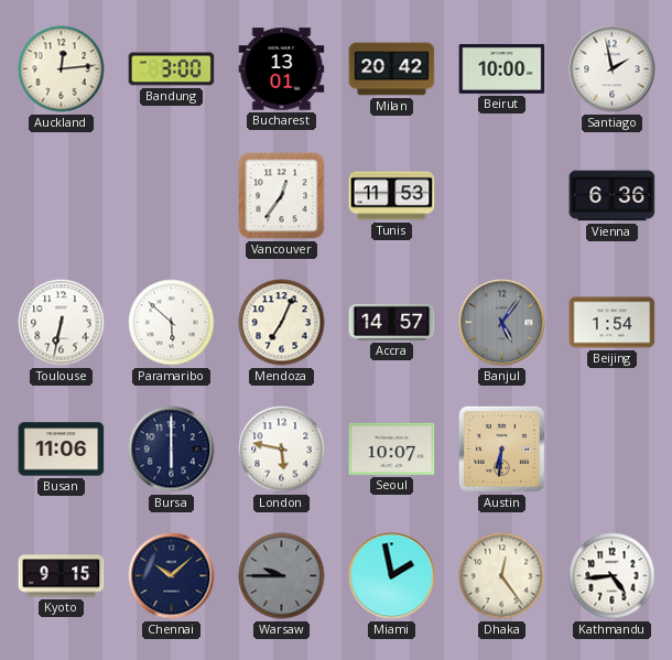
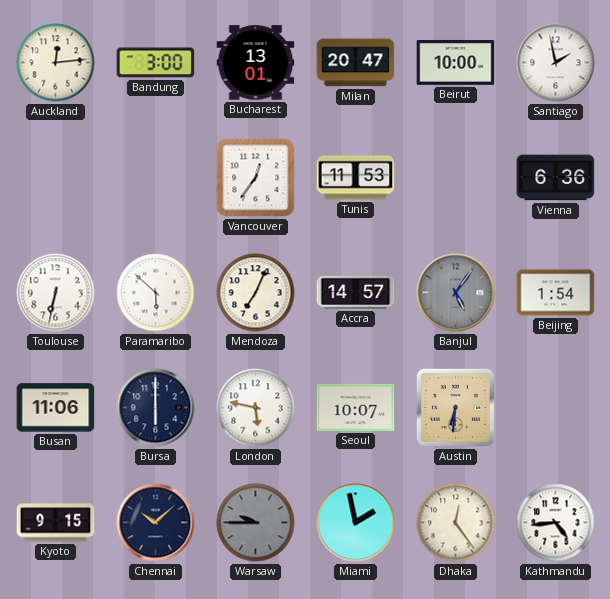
Milan: 20:42 -> 20:47
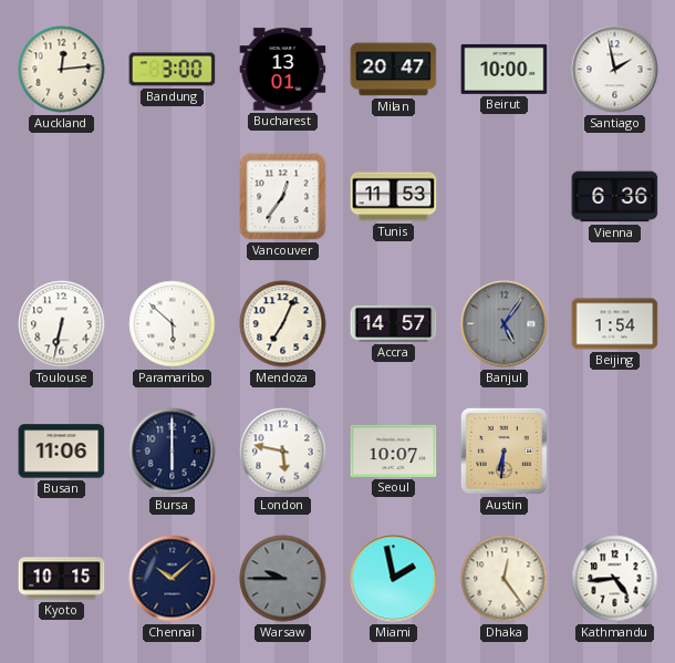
Kyoto: 9:15 -> 10:15
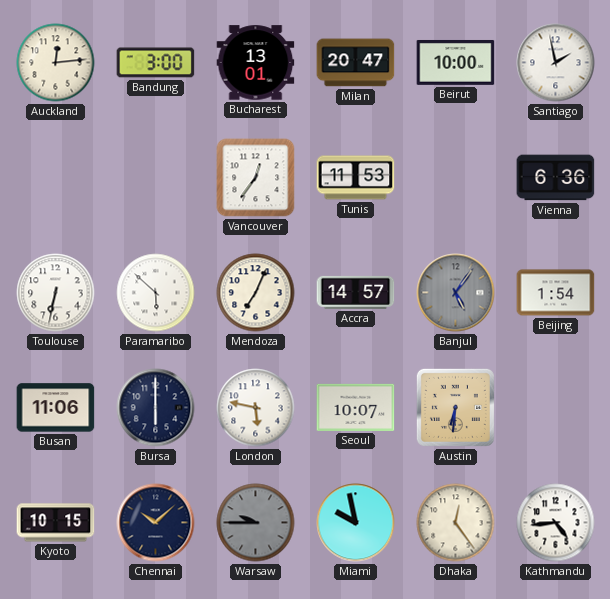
Miami: 1:58 -> 9:58
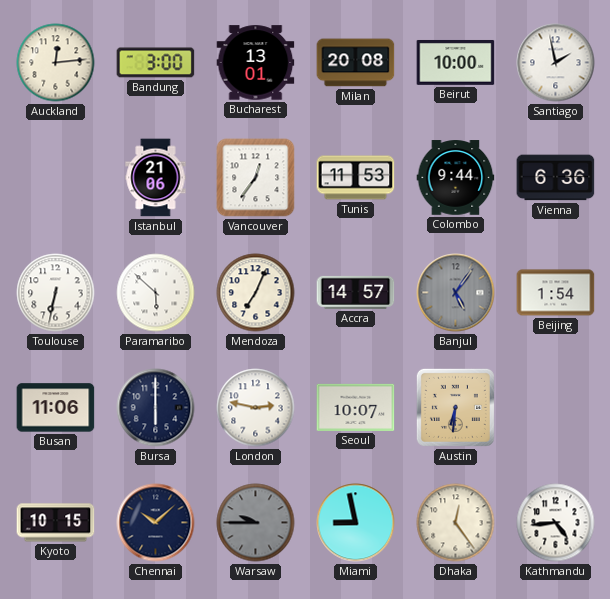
Milan: 20:47 -> 20:08
Istanbul: none -> 21:06
Colombo: none -> 9:44
London: 5:47 -> 2:47
Miami: 9:58 -> 8:58
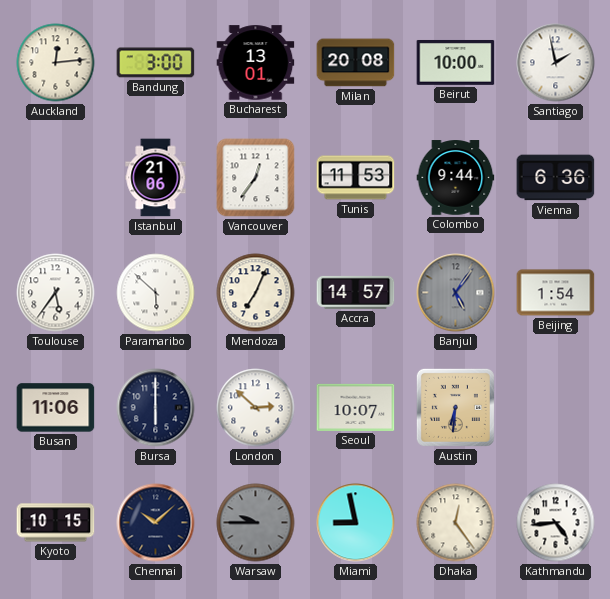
Toulouse: 6:32 -> 5:36
London: 2:47 -> 2:52
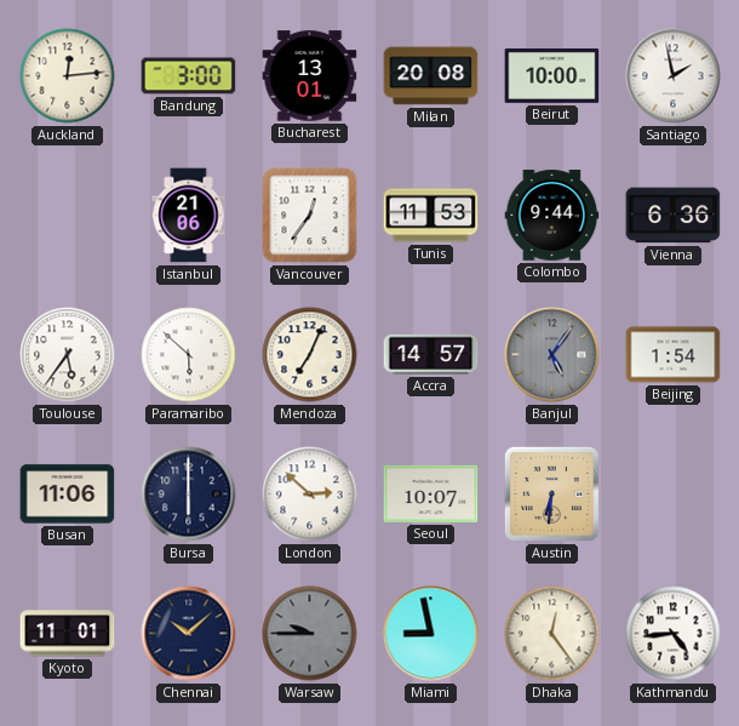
Kyoto: 10:15 -> 11:01
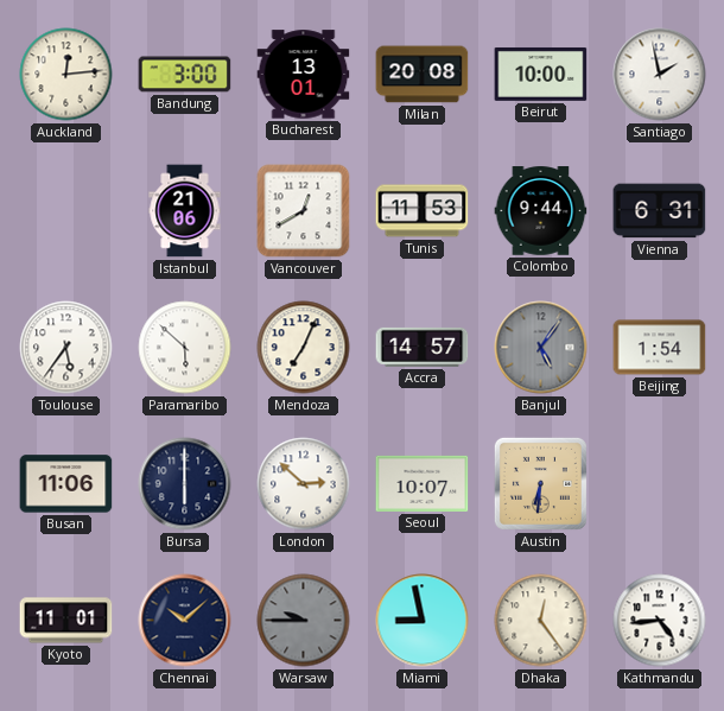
Vancouver: 12:36 -> 12:40
Vienna: 6:36 -> 6:31
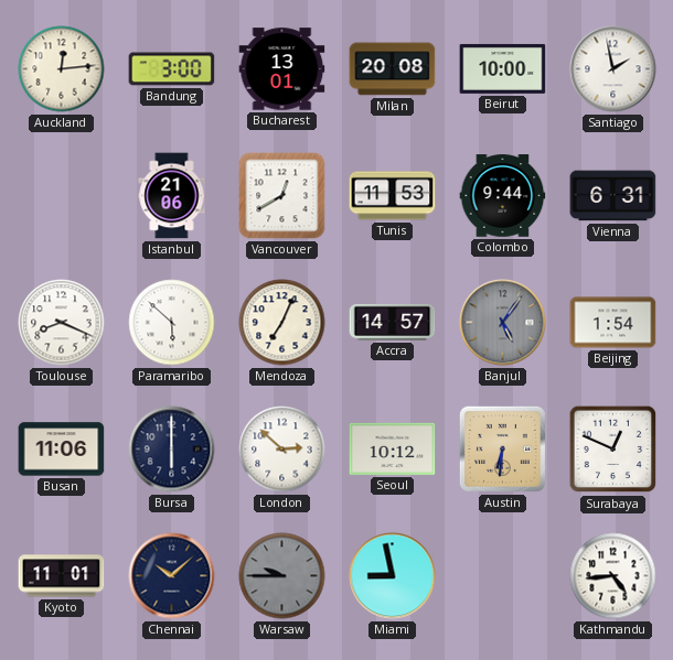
Toulouse: 5:36 -> 8:19
Seoul: 10:07 -> 10:12
Surabaya: none -> 12:49
Dhaka: 12:24 -> none
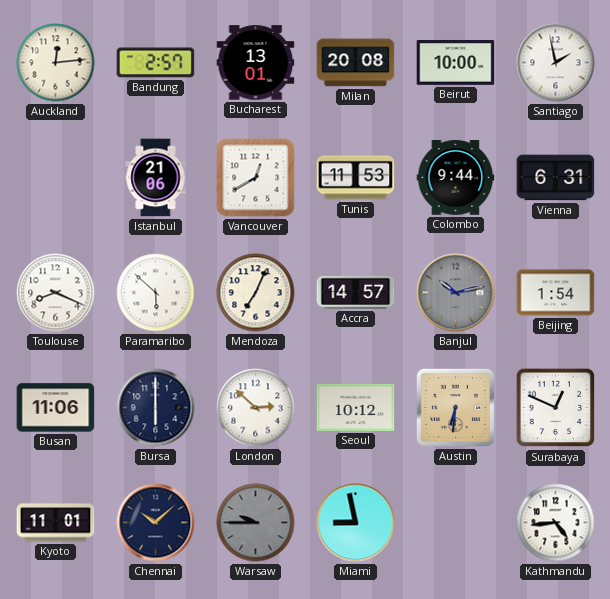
Bandung: 3:00 -> 2:57
Banjul: 5:06 -> 10:13
